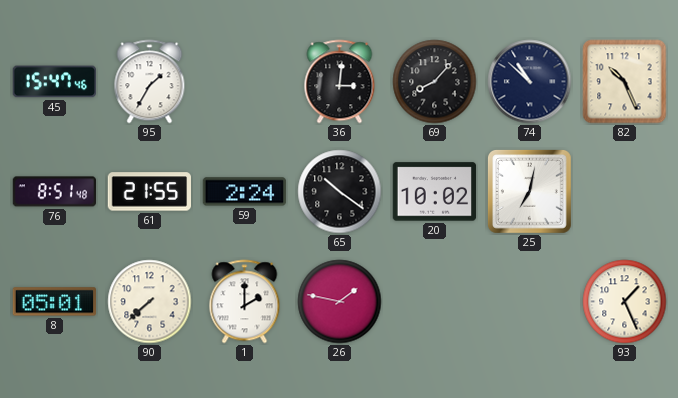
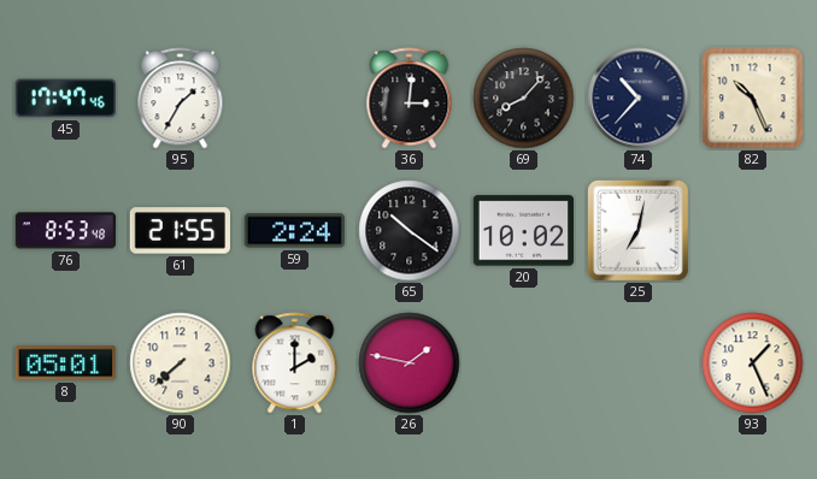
45: 15:47 -> 17:47
74: 10:52 -> 10:37
76: 8:51 -> 8:53
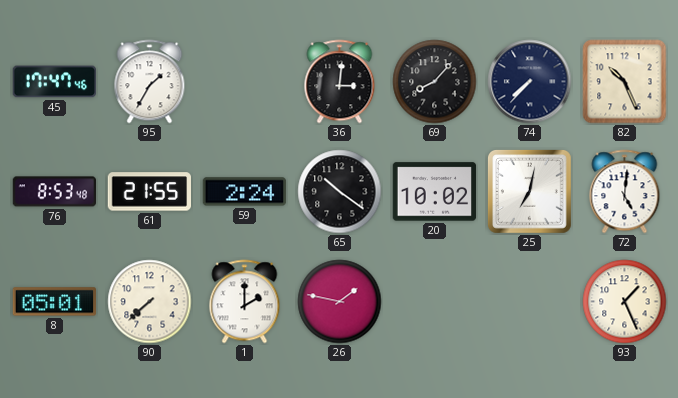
74: 10:37 -> 7:37
72: none -> 5:01
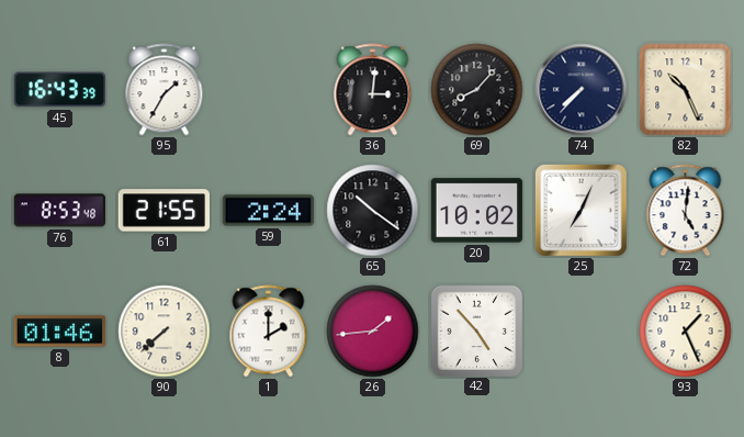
45: 17:47 -> 16:43
25: 7:02 -> 7:04
8: 05:01 -> 01:46
26: 1:47 -> 1:44
42: none -> 4:53
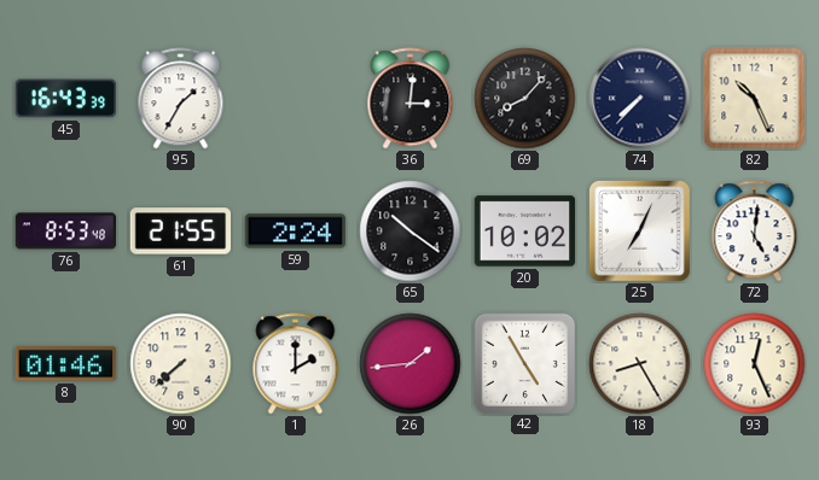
42: 4:53 -> 4:55
18: none -> 8:25
93: 1:26 -> 12:26
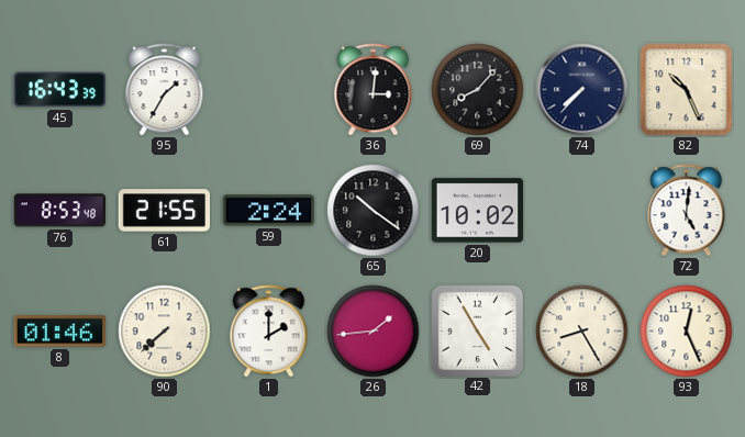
25: 7:04 -> none
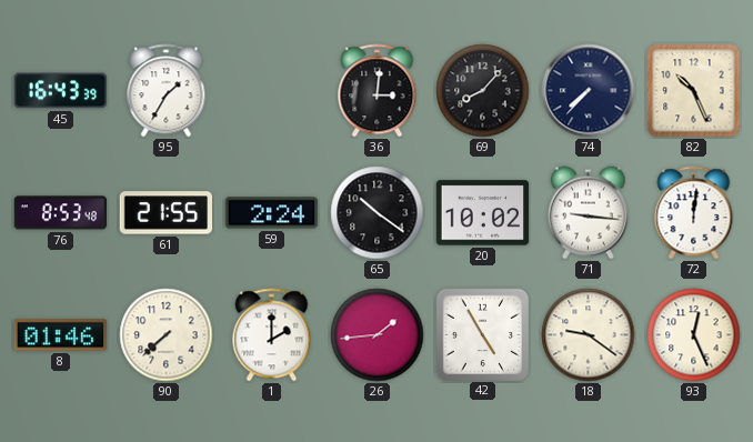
71: none -> 9:16
72: 5:01 -> 12:01
18: 8:25 -> 9:21
